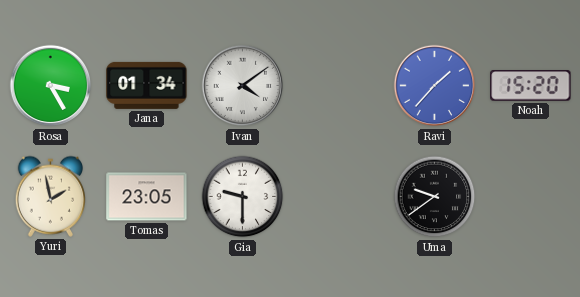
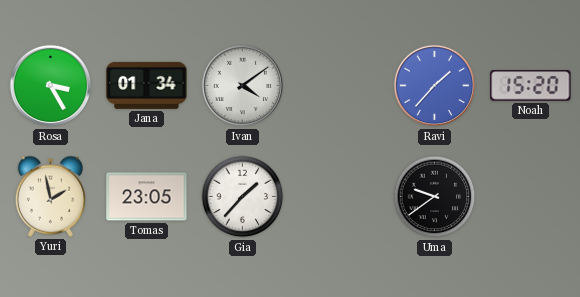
Gia: 9:30 -> 1:37
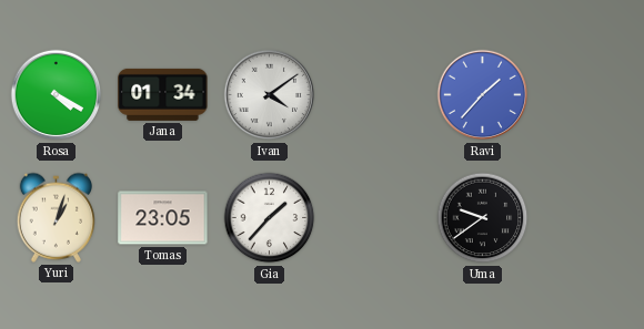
Rosa: 3:25 -> 4:20
Noah: 15:20 -> none
Yuri: 1:58 -> 1:03
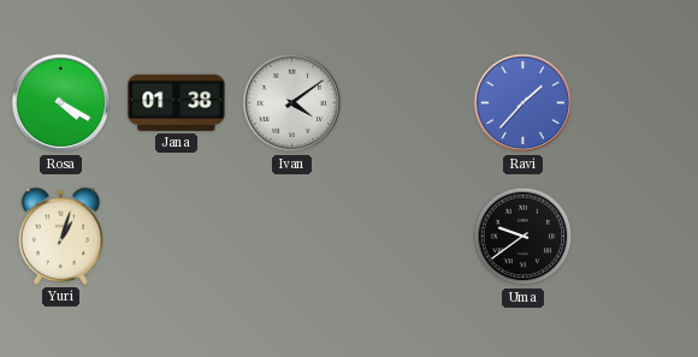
Jana: 01:34 -> 01:38
Tomas: 23:05 -> none
Gia: 1:37 -> none
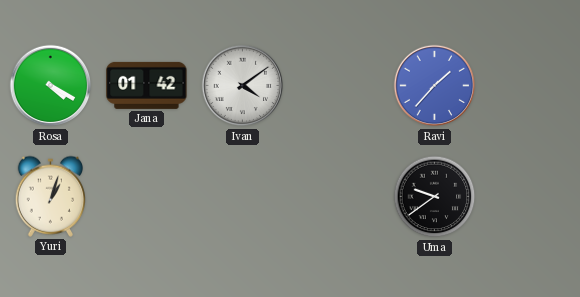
Jana: 01:38 -> 01:42
